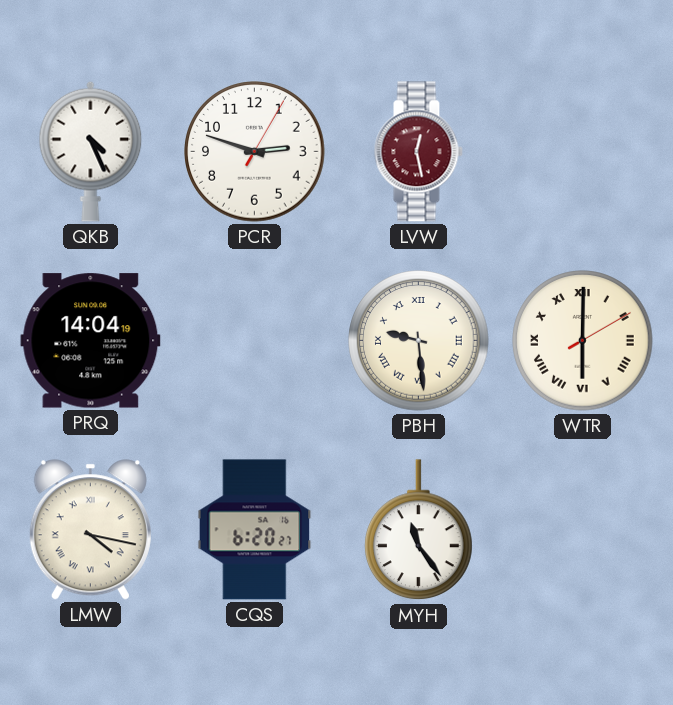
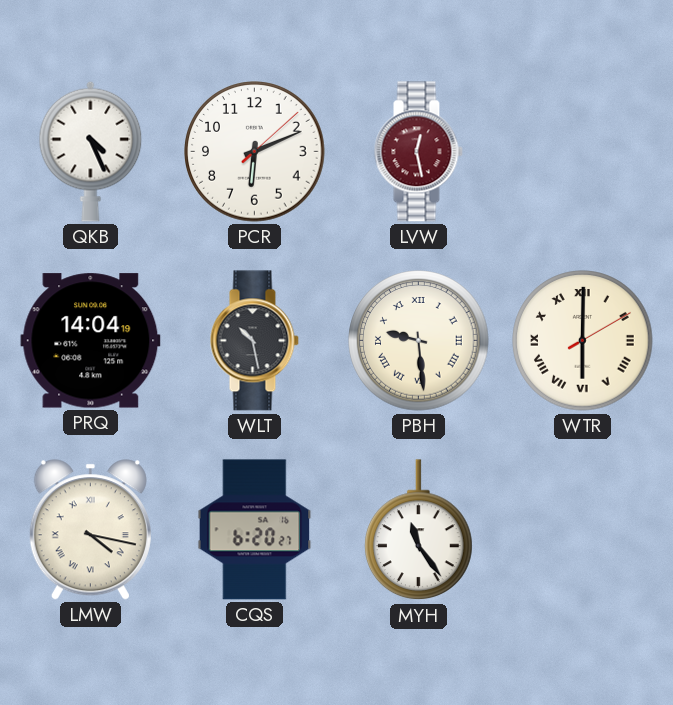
PCR: 2:48 -> 6:11
WLT: none -> 10:28
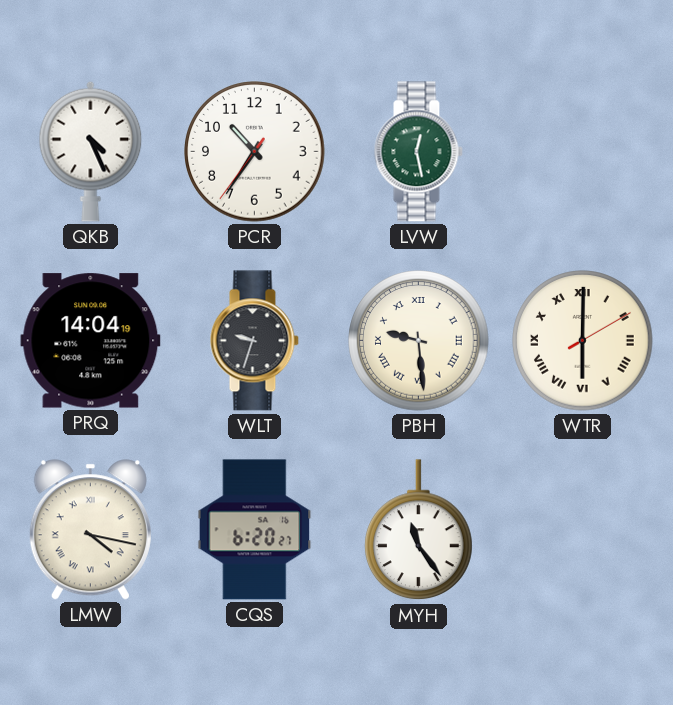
PCR: 6:11 -> 10:35
LVW dial: burgundy -> green
WLT: 10:28 -> 9:33
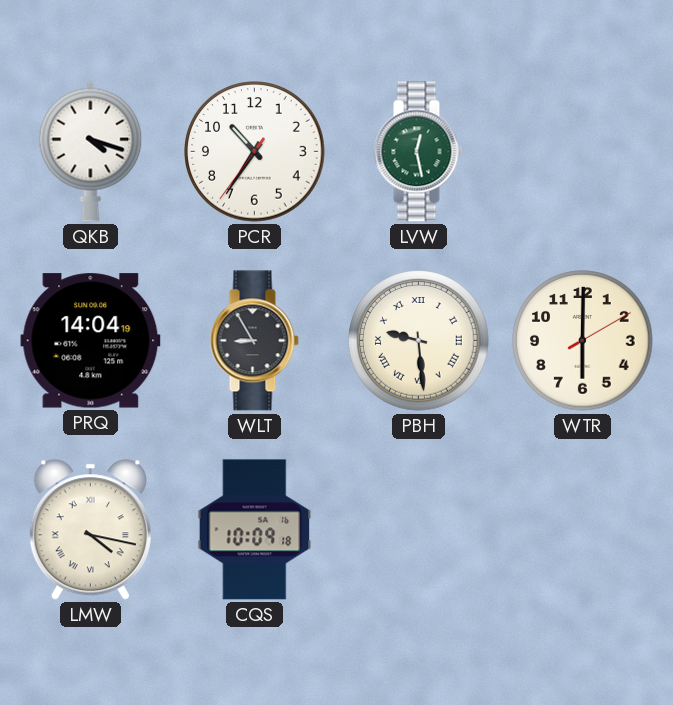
QKB: 4:26 -> 4:18
WLT: 9:33 -> 8:55
WTR numerals: Roman -> Arabic
CQS: 6:20 -> 10:09
MYH: 11:24 -> none
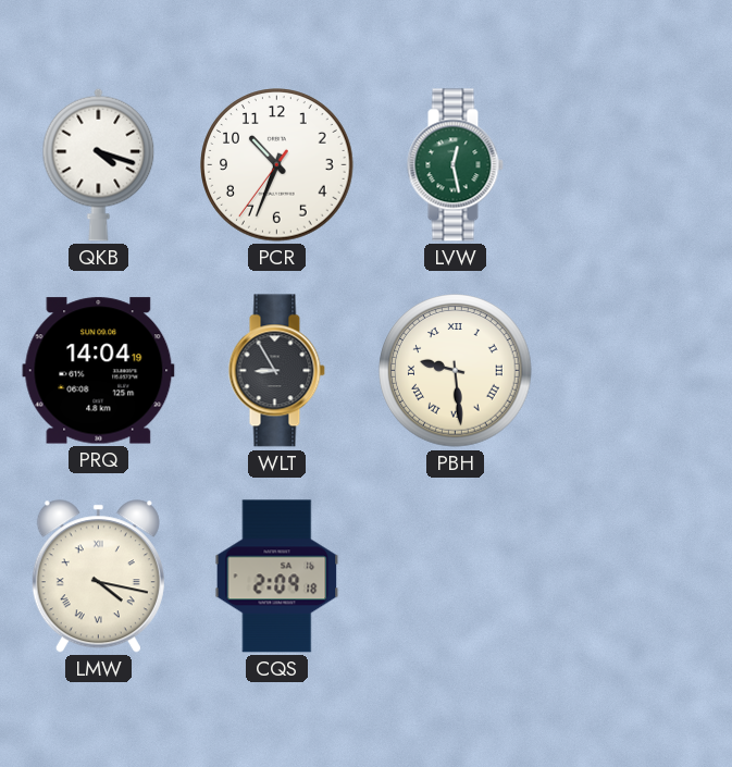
PCR: 10:35 -> 10:33
WTR: 6:00 -> none
CQS: 10:09 -> 2:09
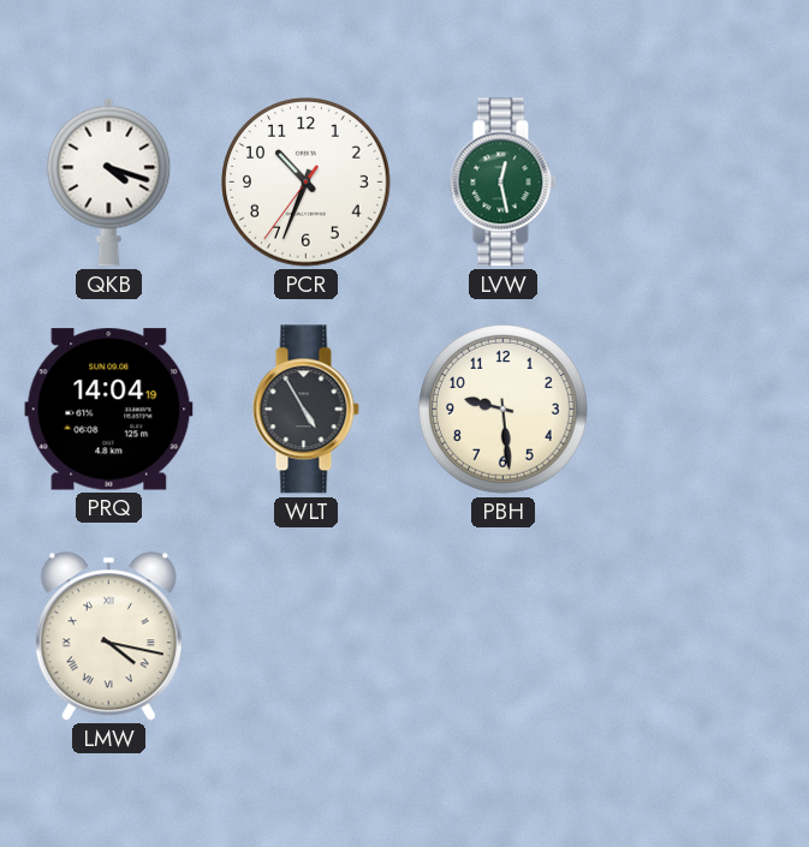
WLT: 8:55 -> 4:55
PBH numerals: Roman -> Arabic
CQS: 2:09 -> none
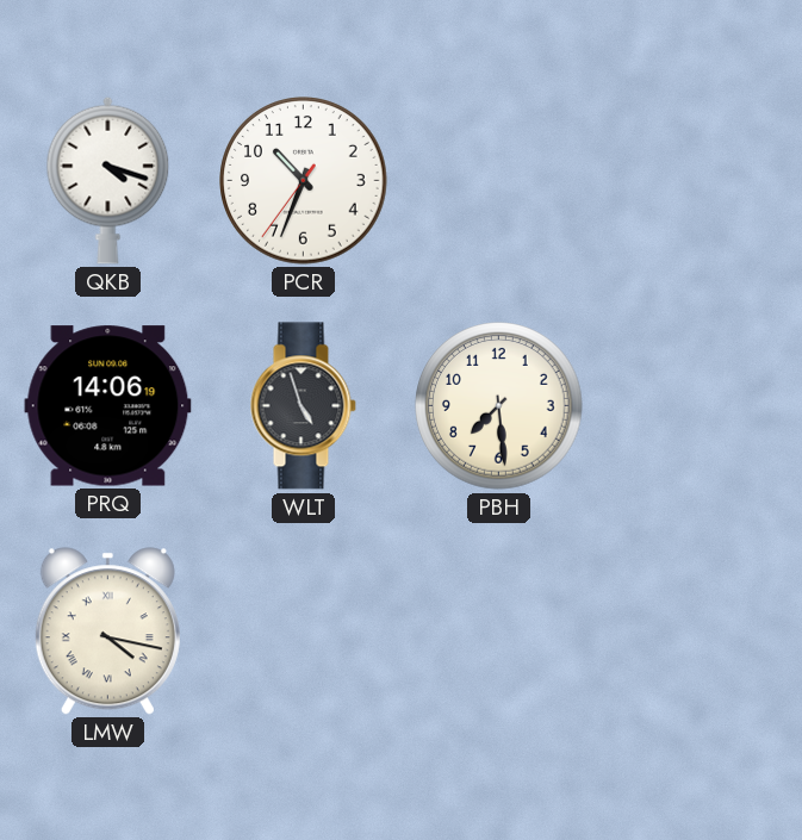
LVW: 12:28 -> none
PRQ: 14:04 -> 14:06
WLT: 4:55 -> 4:57
PBH: 9:29 -> 7:29
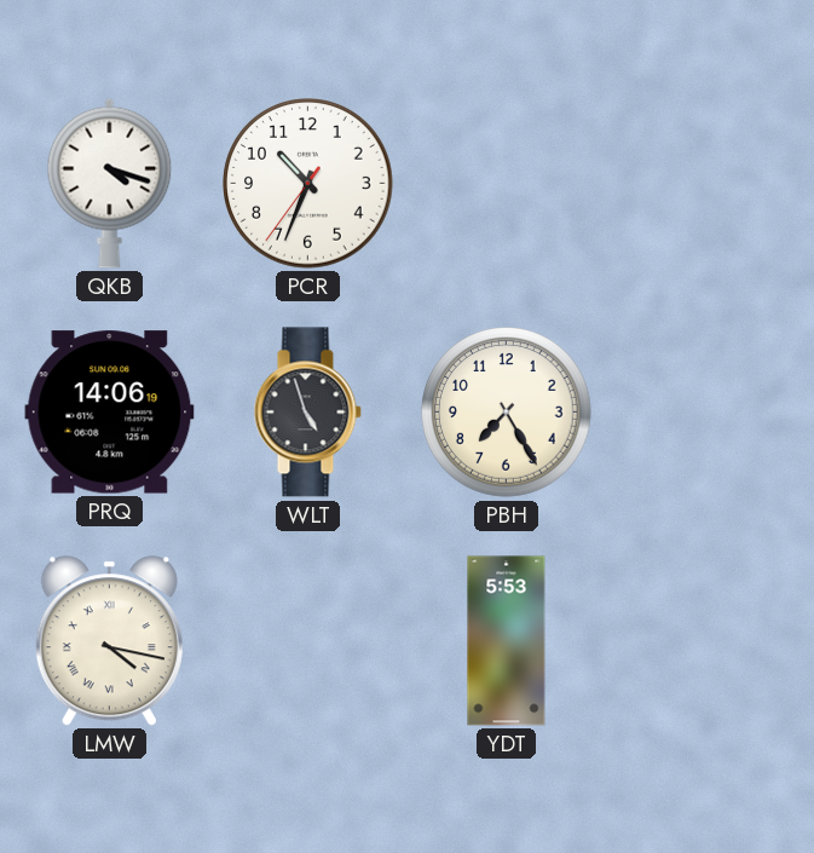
PBH: 7:29 -> 7:25
YDT: none -> 5:53
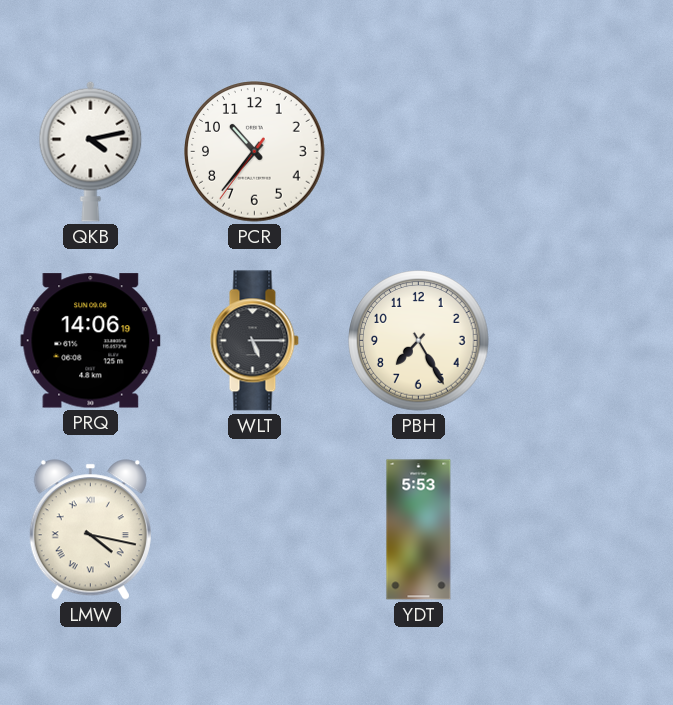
QKB: 4:18 -> 4:13
PCR: 10:33 -> 10:36
WLT: 4:57 -> 5:15
